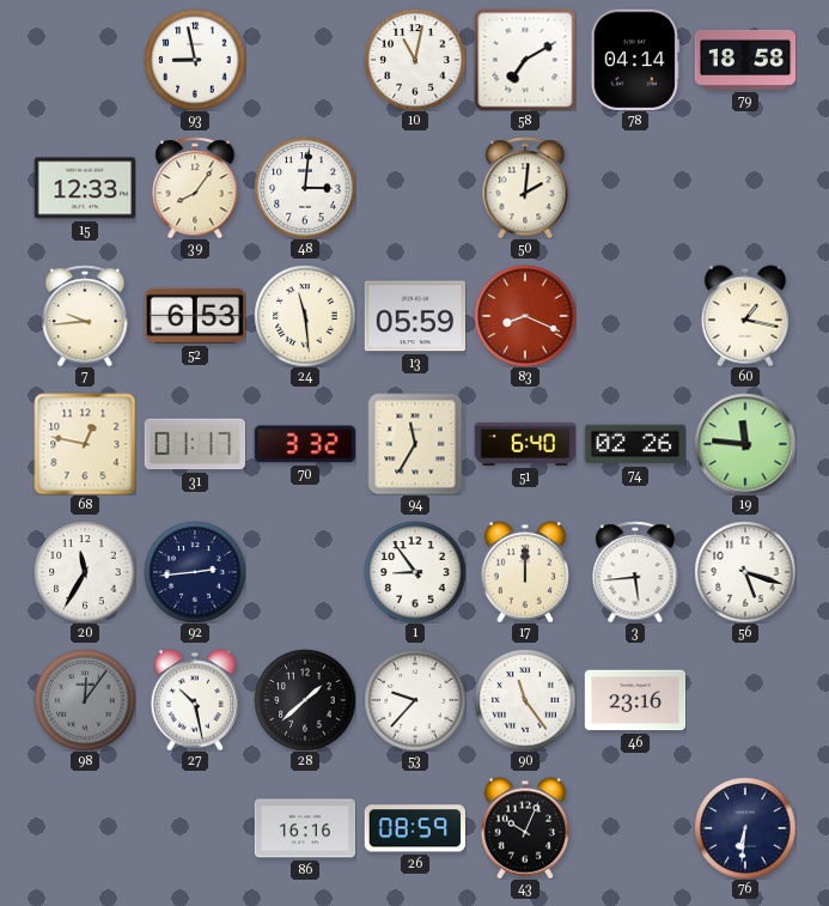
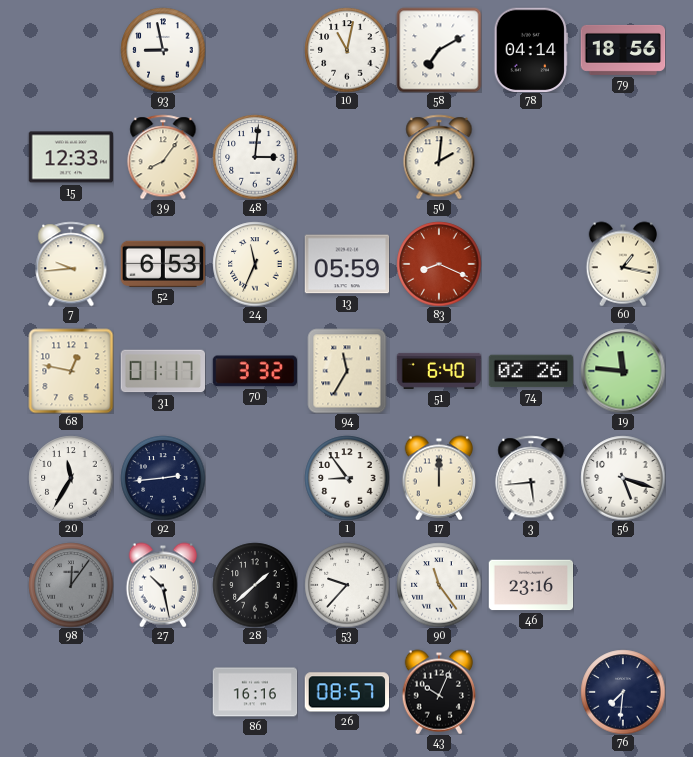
79: 18:58 -> 18:56
24: 11:29 -> 11:34
26: 08:59 -> 08:57
76: 6:31 -> 7:31
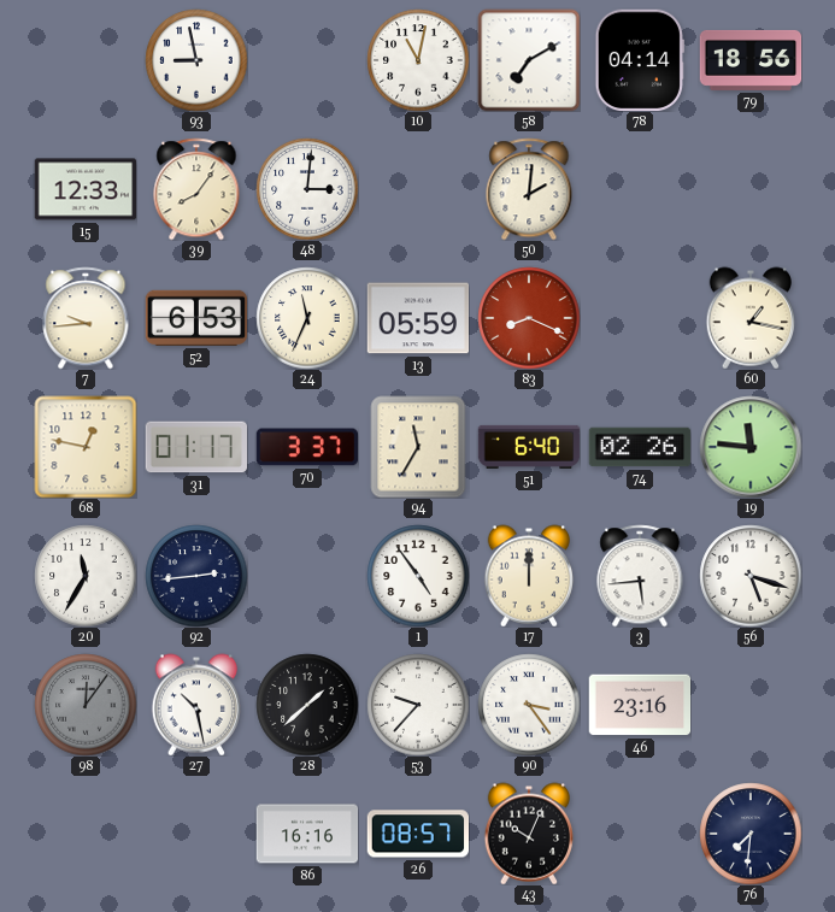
70: 3:32 -> 3:37
1: 8:54 -> 4:54
90: 11:24 -> 3:24
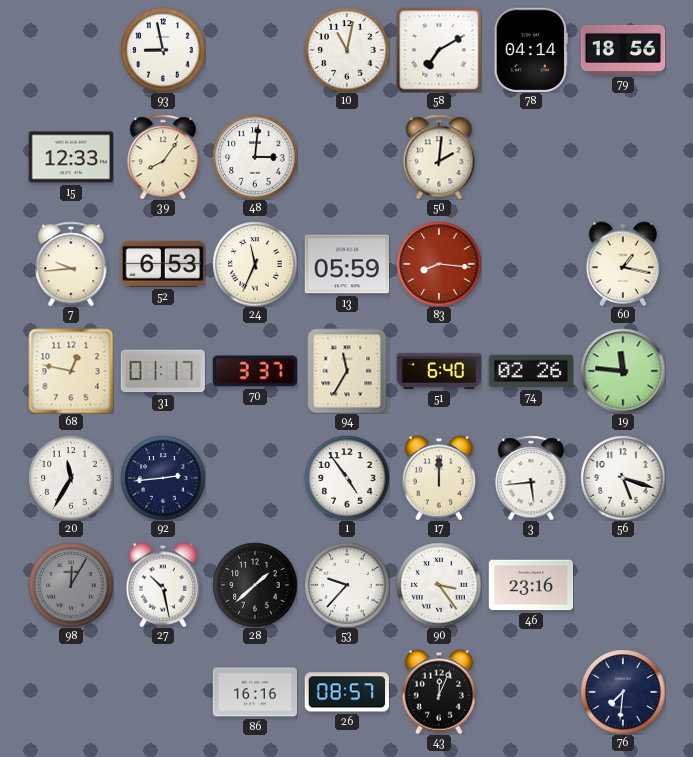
83: 8:19 -> 8:16
98: 12:06 -> 12:05
43: 10:04 -> 12:04
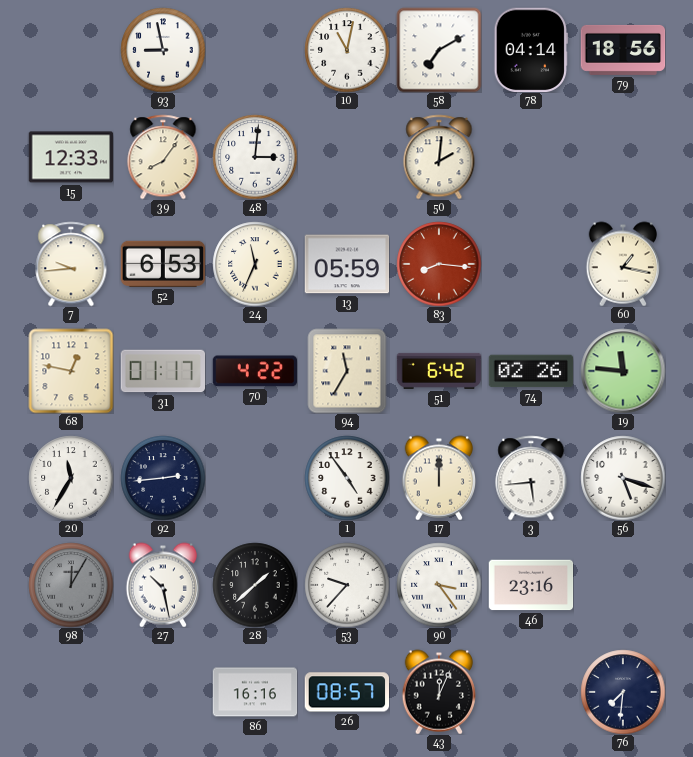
70: 3:37 -> 4:22
51: 6:40 -> 6:42
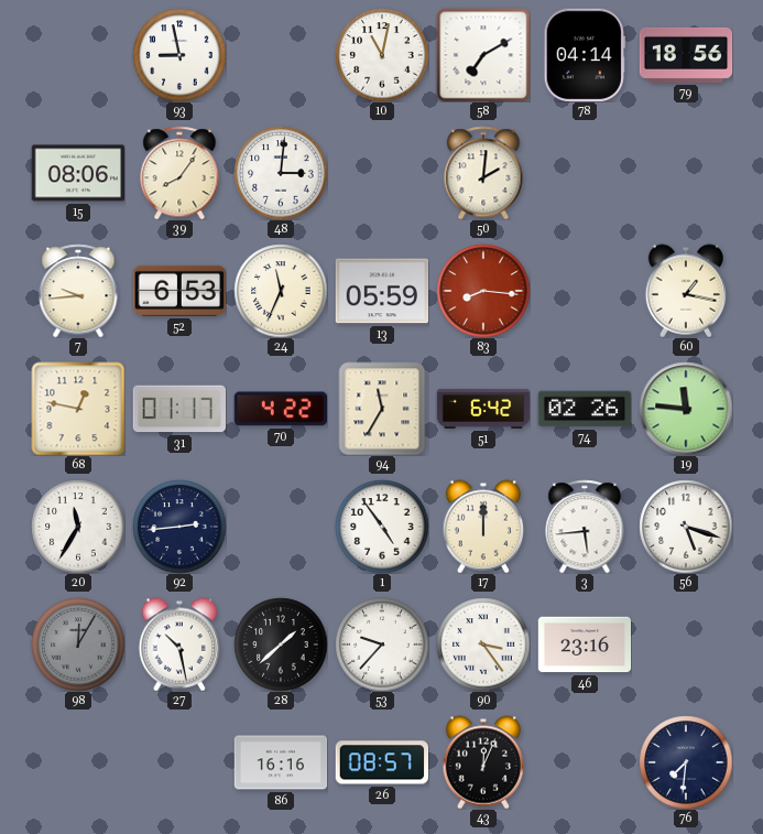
15: 12:33 -> 08:06
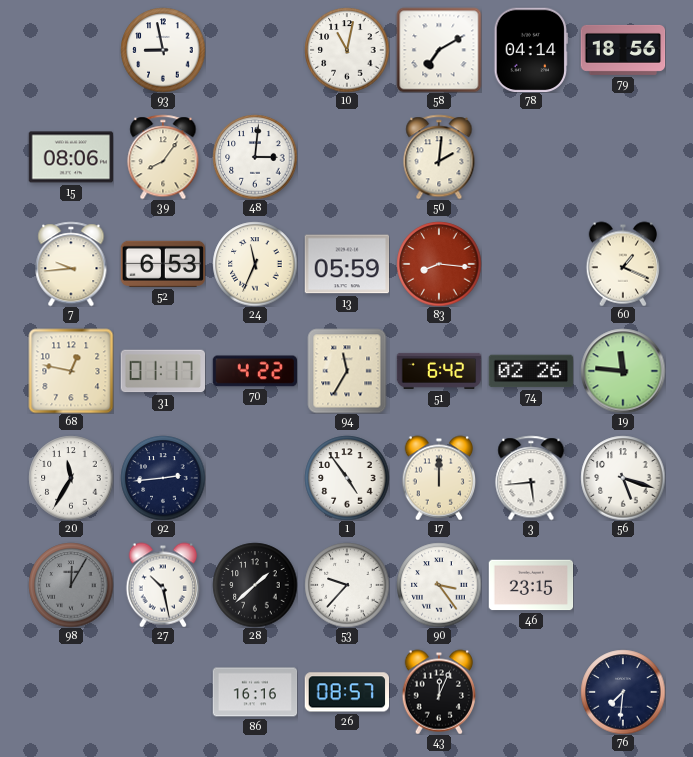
60: 1:17 -> 1:19
46: 23:16 -> 23:15
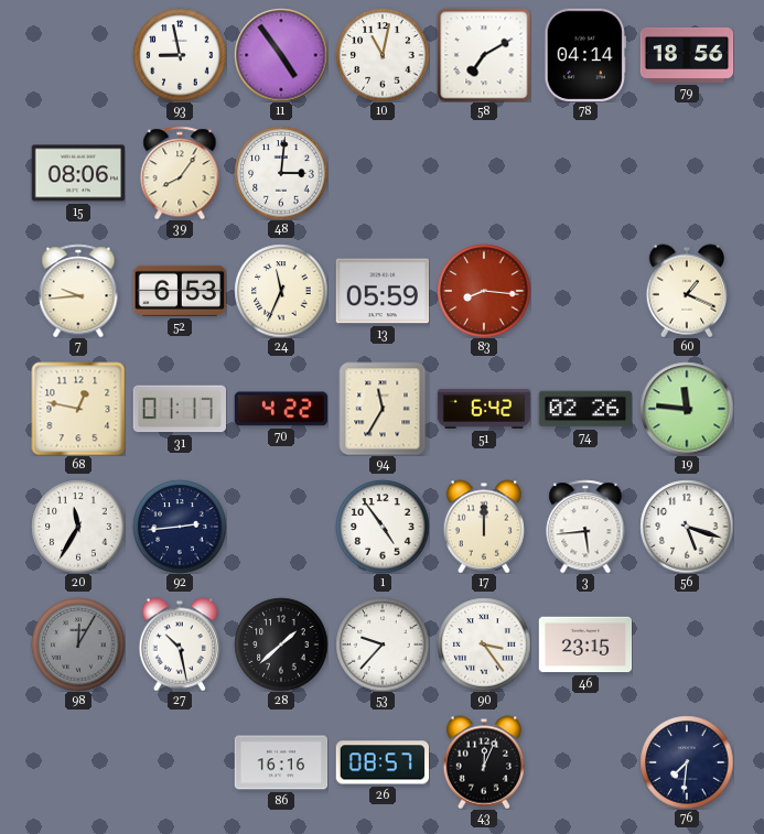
11: none -> 4:54
50: 2:01 -> none
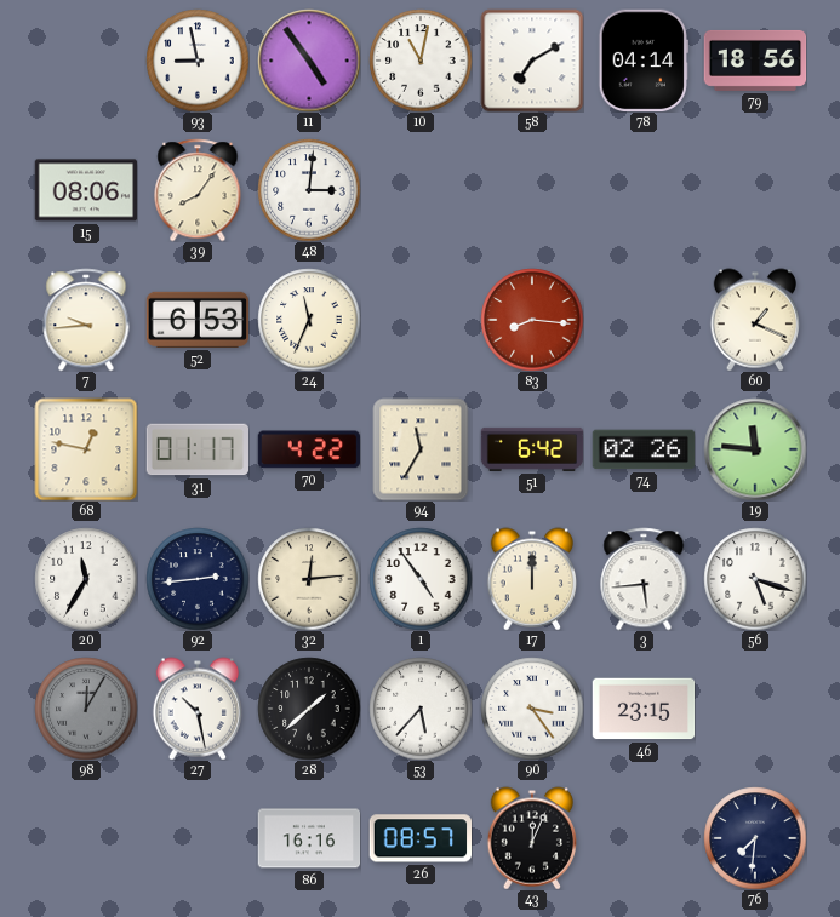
13: 05:59 -> none
32: none -> 12:14
53: 9:37 -> 5:37
